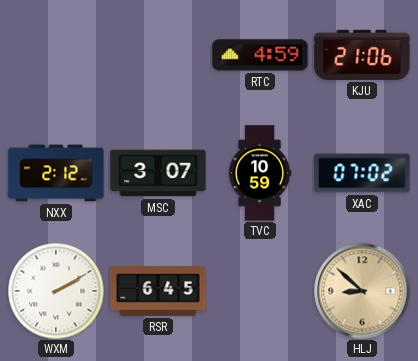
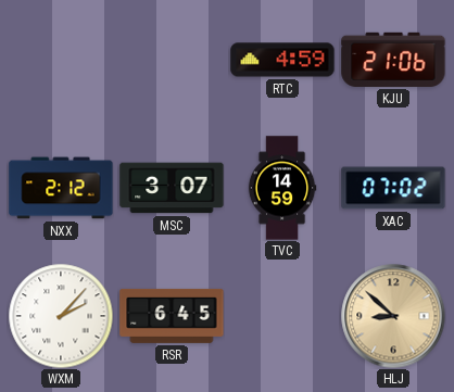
TVC: 10:59 -> 14:59
WXM: 2:10 -> 2:07
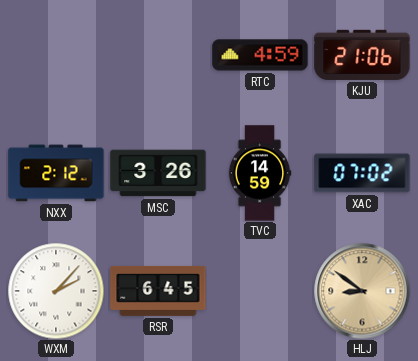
MSC: 3:07 -> 3:26
HLJ: 8:52 -> 8:51
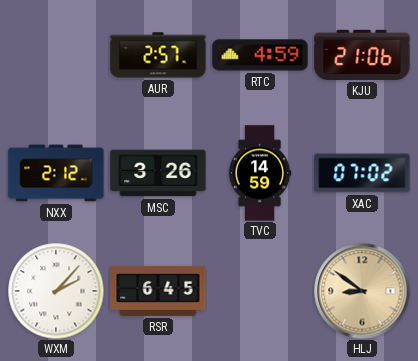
AUR: none -> 2:57
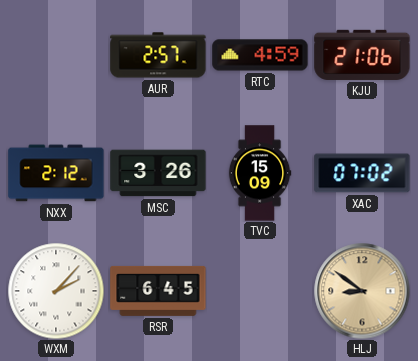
TVC: 14:59 -> 15:09
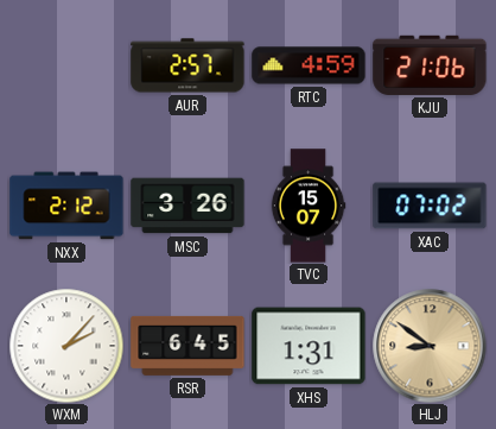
TVC: 15:09 -> 15:07
XHS: none -> 1:31
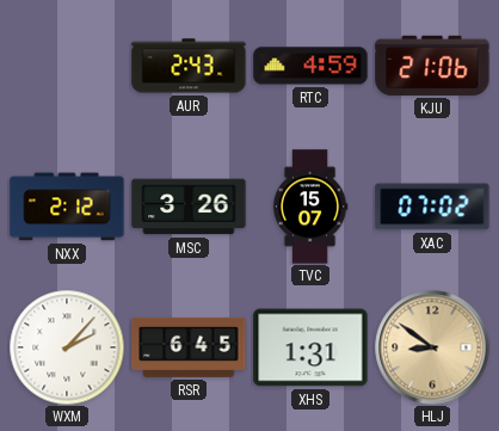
AUR: 2:57 -> 2:43
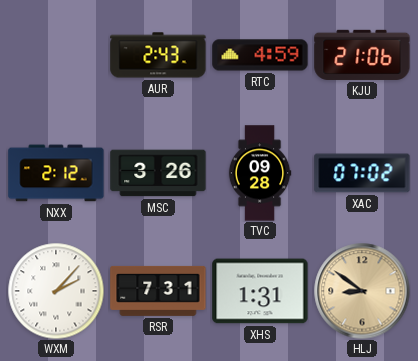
TVC: 15:07 -> 09:28
RSR: 6:45 -> 7:31
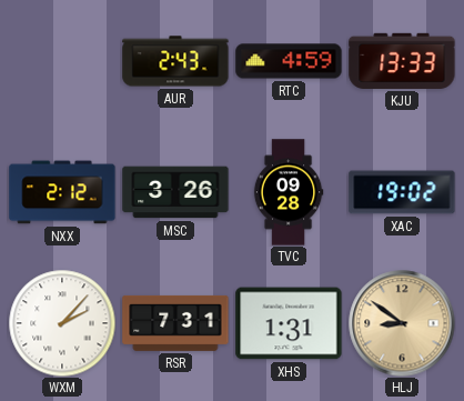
KJU: 21:06 -> 13:33
XAC: 07:02 -> 19:02
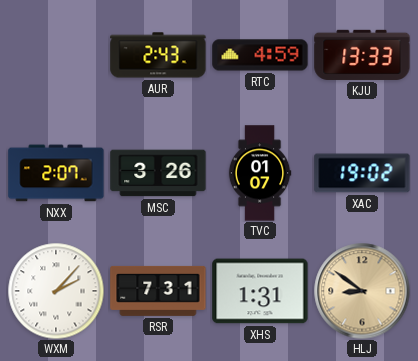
NXX: 2:12 -> 2:07
TVC: 09:28 -> 01:07
